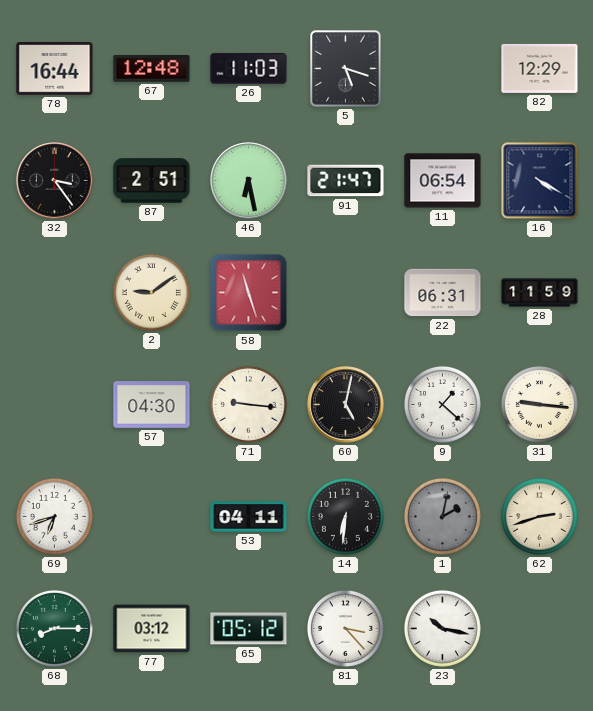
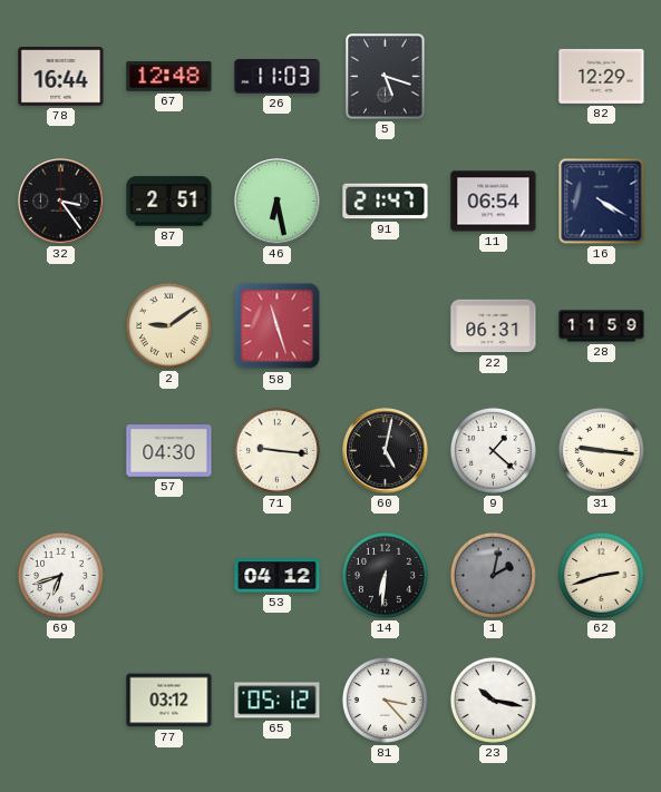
53: 04:11 -> 04:12
68: 8:15 -> none
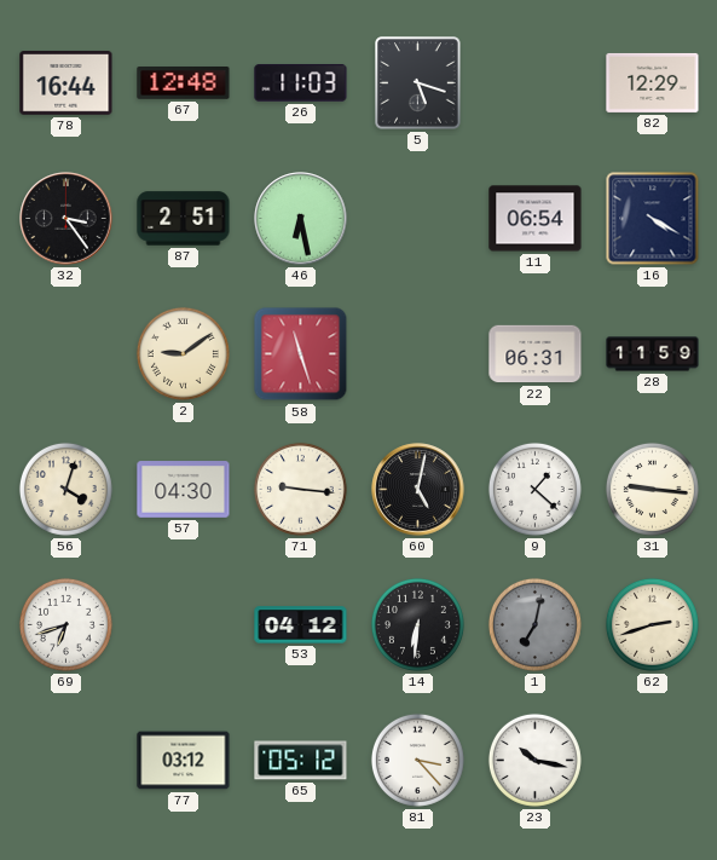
91: 21:47 -> none
56: none -> 4:03
1: 2:02 -> 7:02
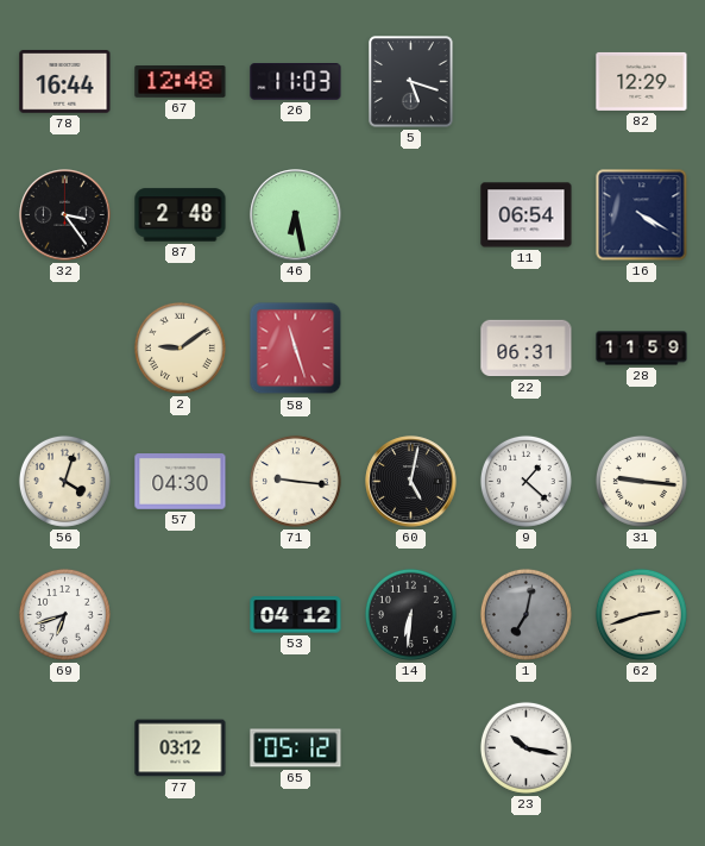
87: 2:51 -> 2:48
81: 3:23 -> none
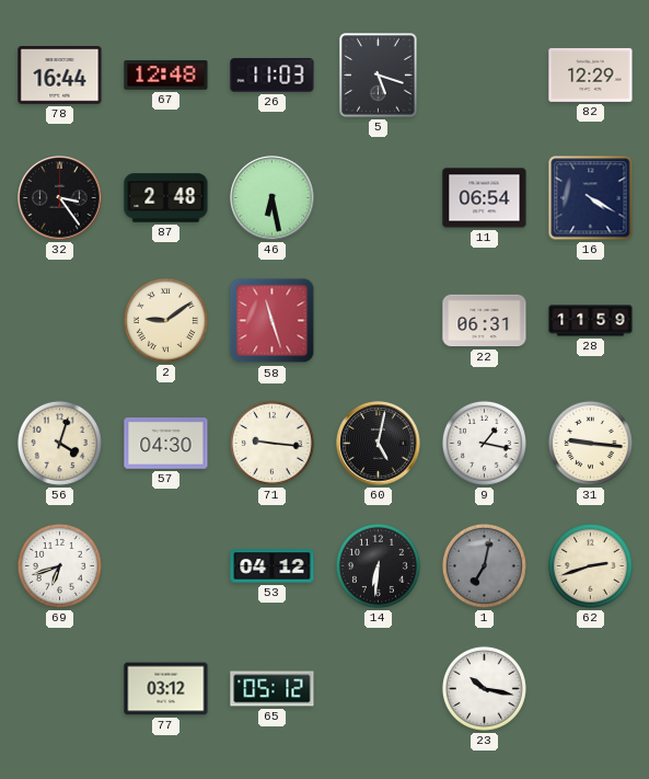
9: 1:22 -> 1:17
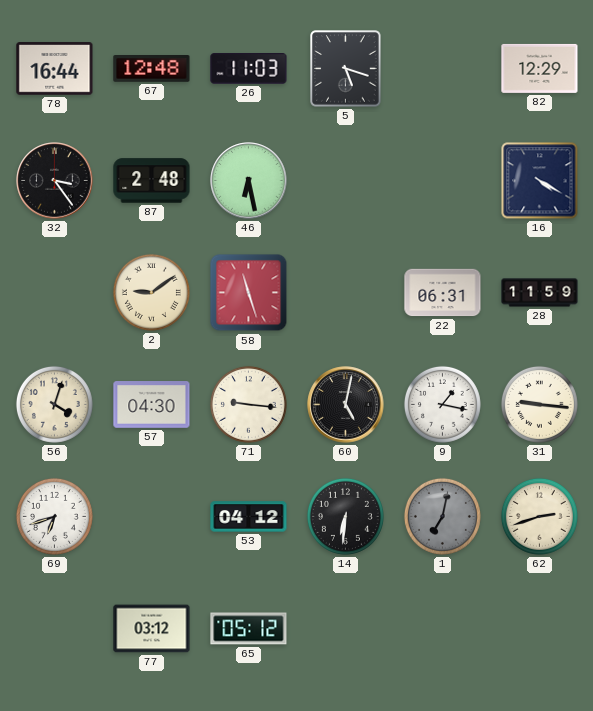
11: 06:54 -> none
23: 10:17 -> none
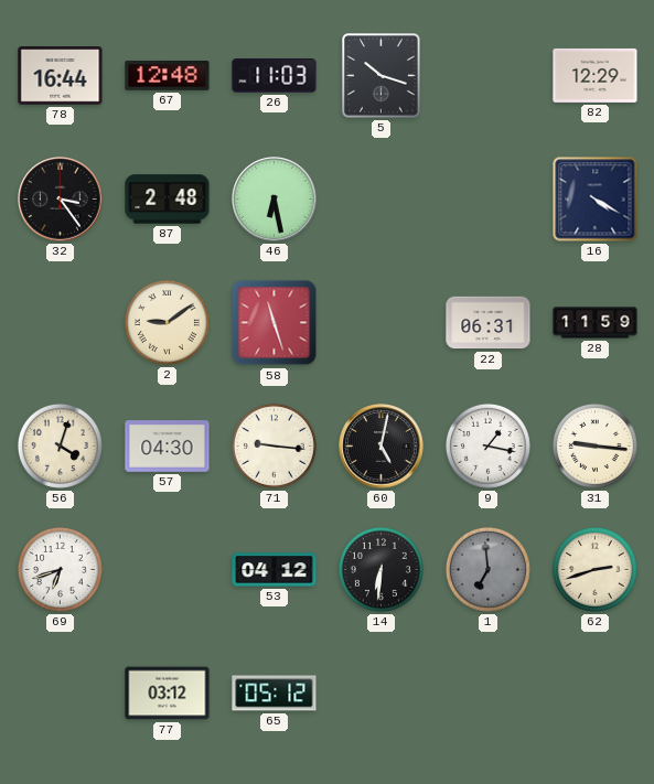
5: 5:18 -> 10:18
1: 7:02 -> 6:59
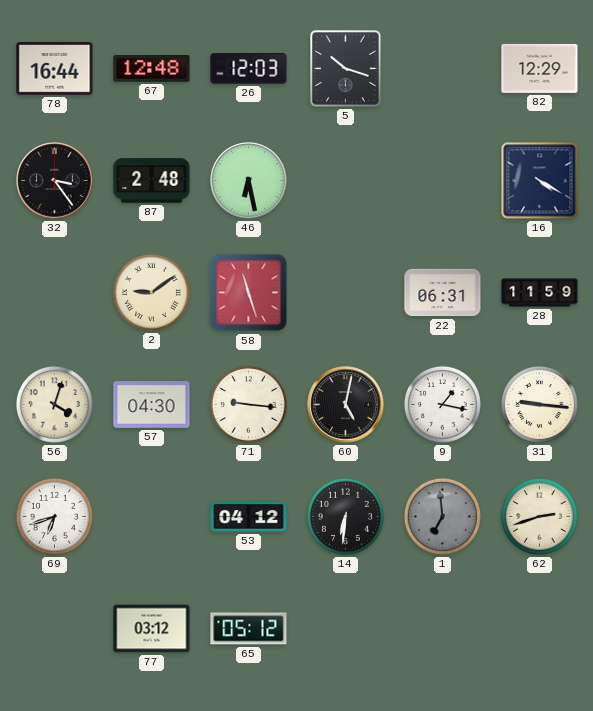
26: 11:03 -> 12:03
